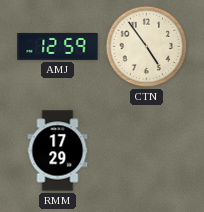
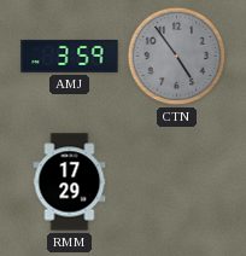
AMJ: 12:59 -> 3:59
CTN dial: cream -> grey
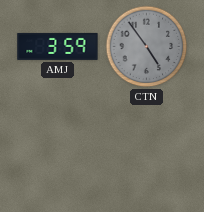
RMM: 17:29 -> none
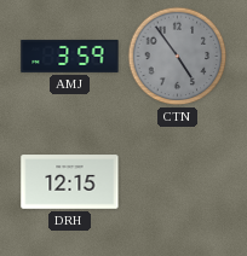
DRH: none -> 12:15
